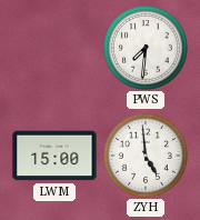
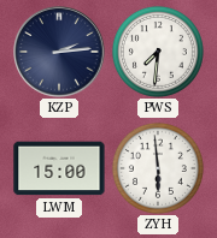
KZP: none -> 2:14
ZYH: 4:59 -> 5:59
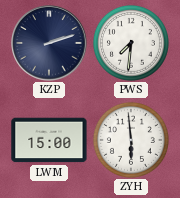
KZP: 2:14 -> 2:12
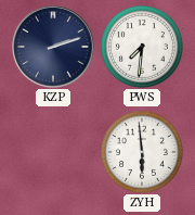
LWM: 15:00 -> none
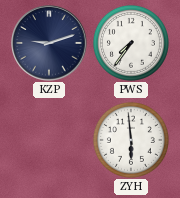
KZP: 2:12 -> 9:12
PWS: 7:31 -> 7:36
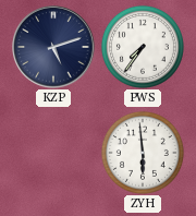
KZP: 9:12 -> 5:12
